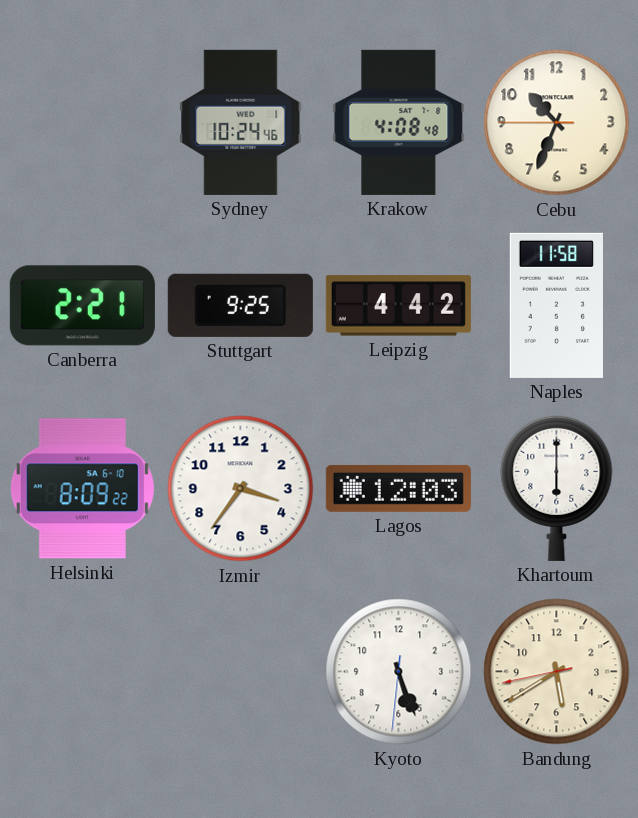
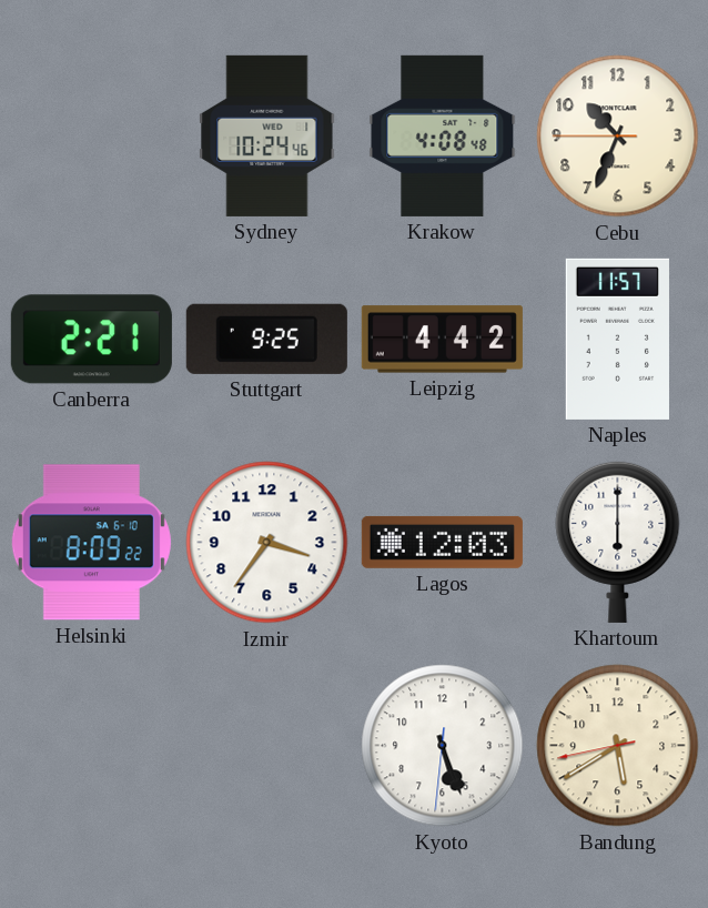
Naples: 11:58 -> 11:57
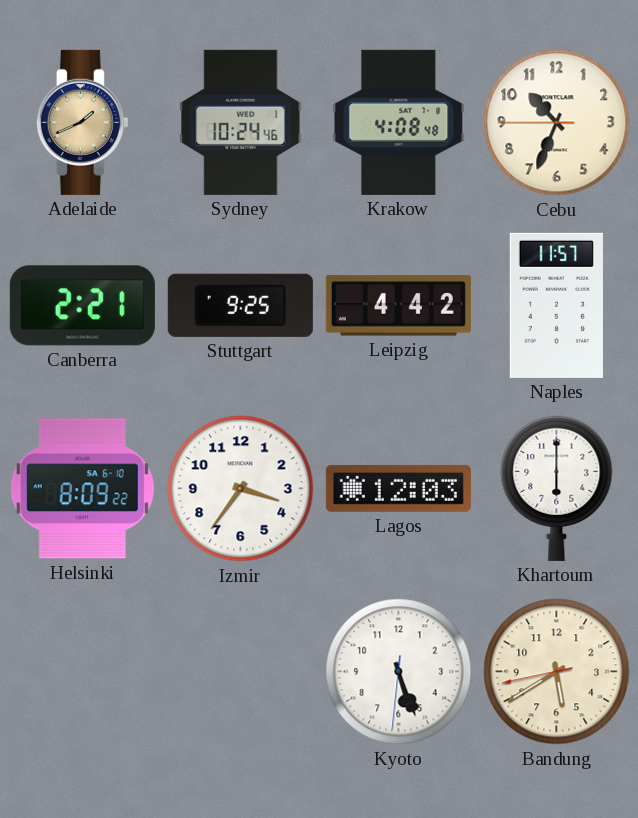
Adelaide: none -> 1:41
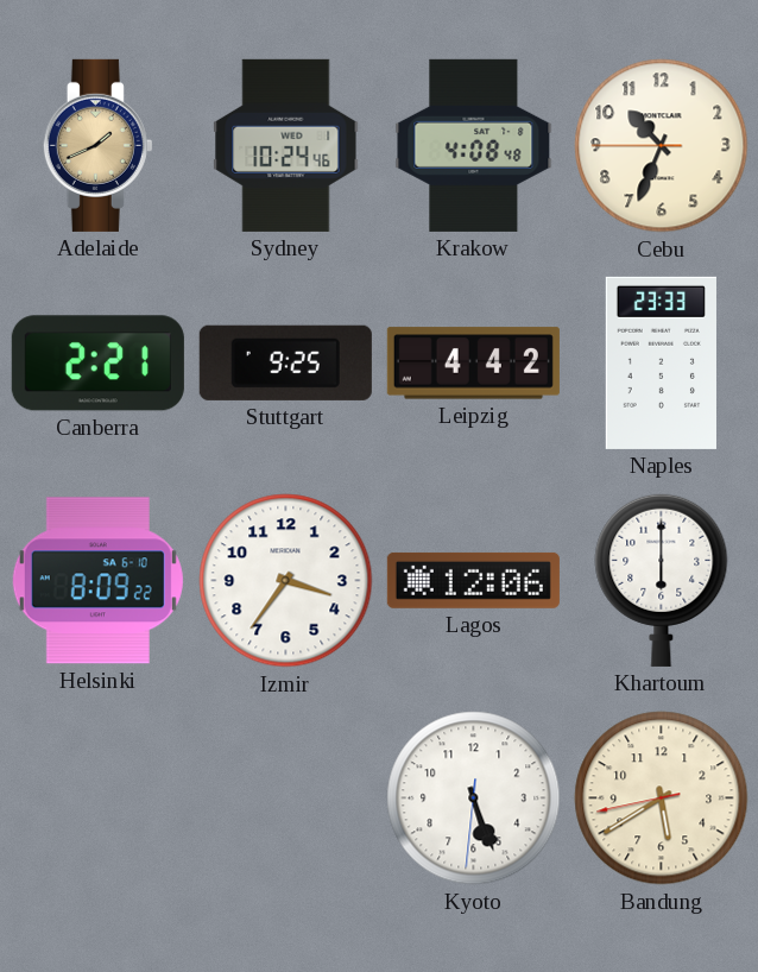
Naples: 11:57 -> 23:33
Lagos: 12:03 -> 12:06
